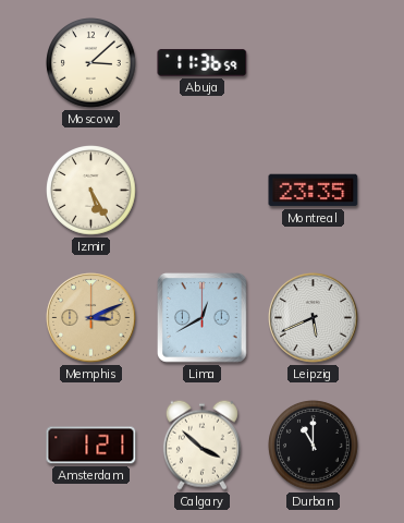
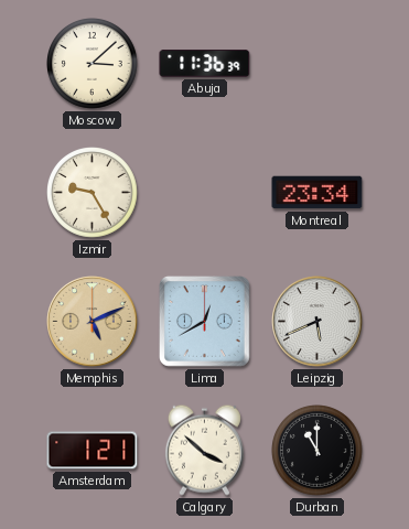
Abuja: 11:36:59 -> 11:36:39
Izmir: 5:25 -> 9:25
Montreal: 23:35 -> 23:34
Memphis: 3:11 -> 5:11
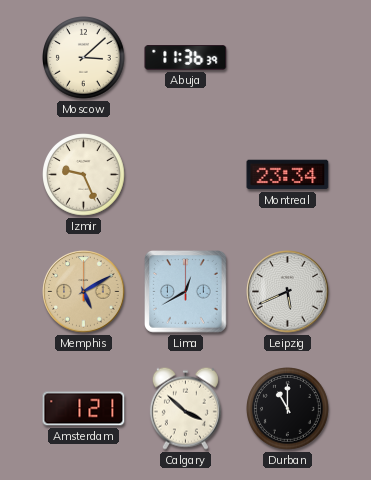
Izmir: 9:25 -> 9:26
Memphis: 5:11 -> 5:10
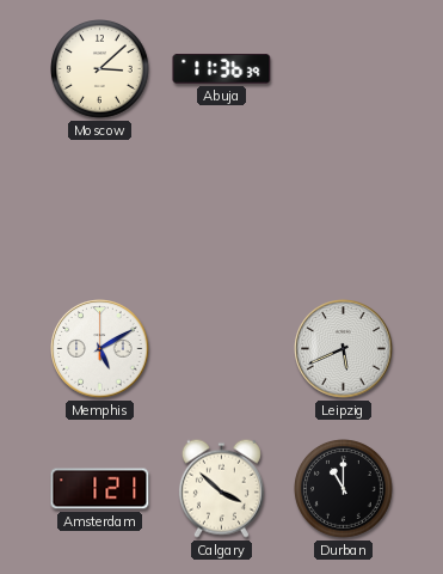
Izmir: 9:26 -> none
Montreal: 23:34 -> none
Memphis dial: champagne -> white
Lima: 12:40 -> none
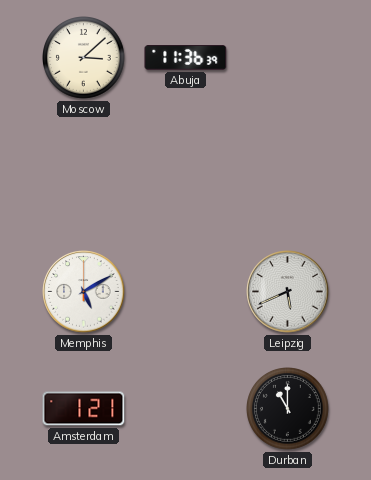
Calgary: 3:52 -> none
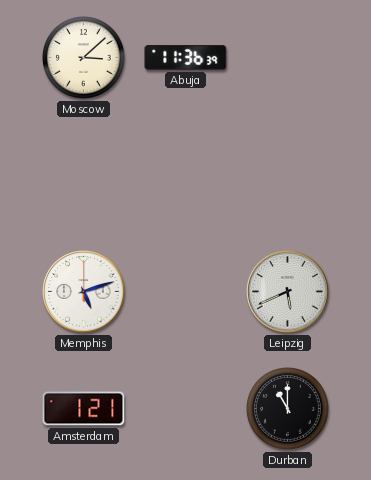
Memphis: 5:10 -> 5:12
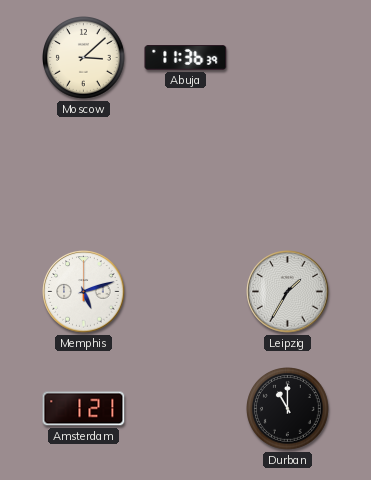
Leipzig: 5:41 -> 1:35
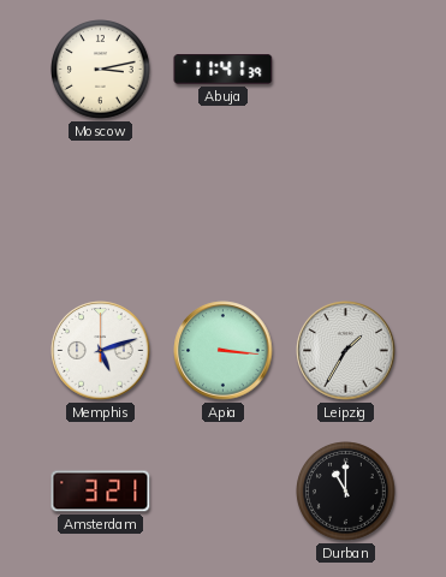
Moscow: 3:08 -> 3:13
Abuja: 11:36 -> 11:41
Apia: none -> 3:16
Amsterdam: 1:21 -> 3:21
